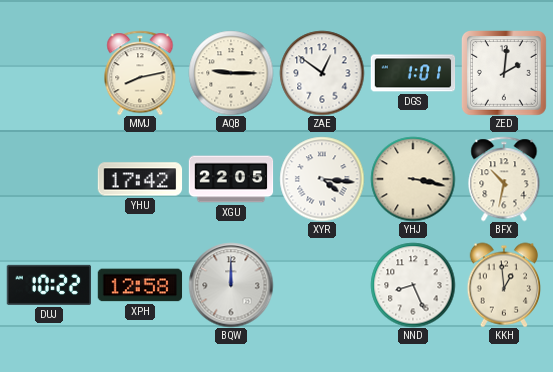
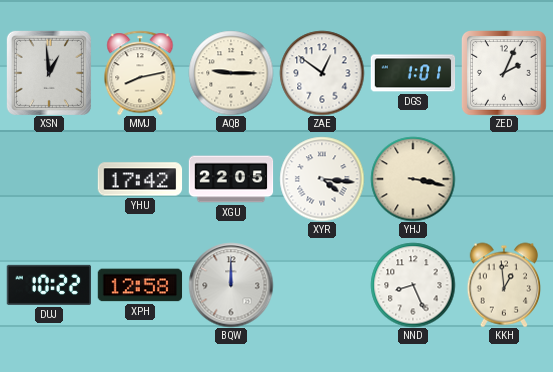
XSN: none -> 12:59
ZED: 2:01 -> 2:04
BFX: 10:32 -> none
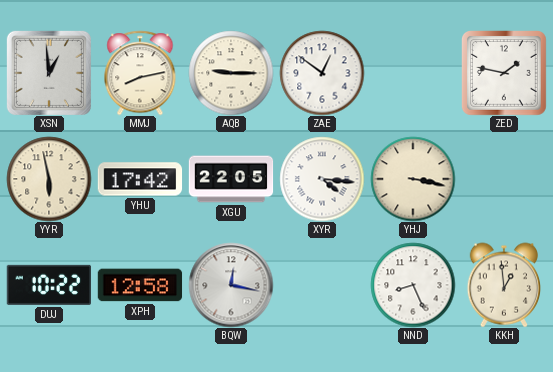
DGS: 1:01 -> none
ZED: 2:04 -> 1:47
YYR: none -> 5:58
BQW: 12:00 -> 12:17
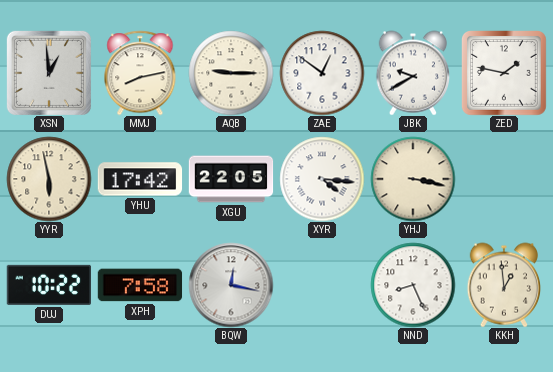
JBK: none -> 9:40
XPH: 12:58 -> 7:58
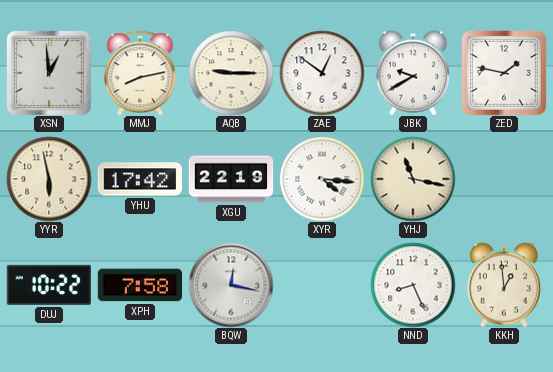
XGU: 22:05 -> 22:19
YHJ: 3:17 -> 11:17
